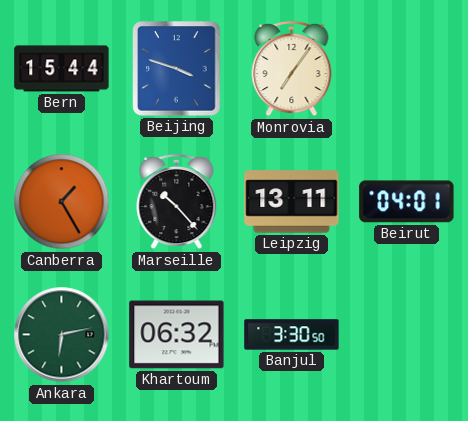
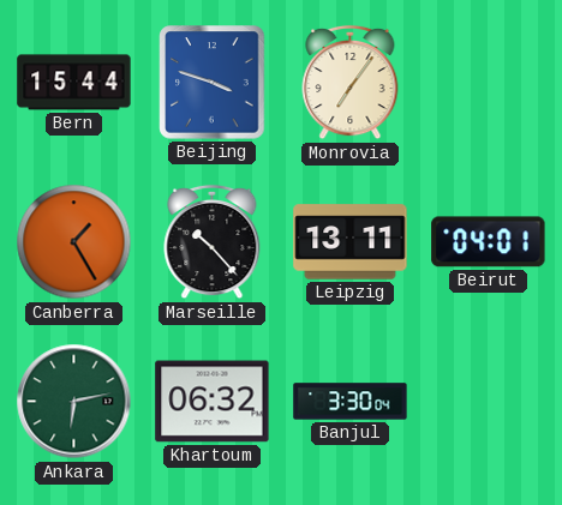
Banjul: 3:30:50 -> 3:30:04
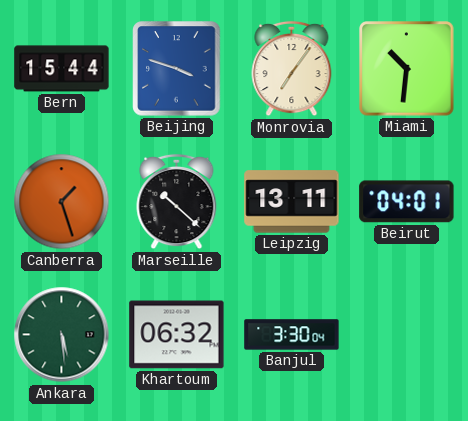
Miami: none -> 10:31
Canberra: 1:25 -> 1:27
Marseille: 10:23 -> 10:22
Ankara: 6:13 -> 5:29
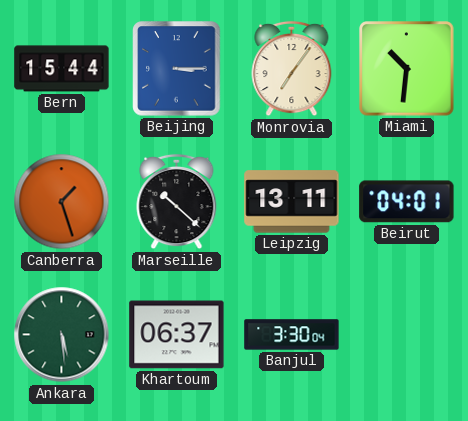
Beijing: 3:48 -> 3:15
Khartoum: 06:32 -> 06:37
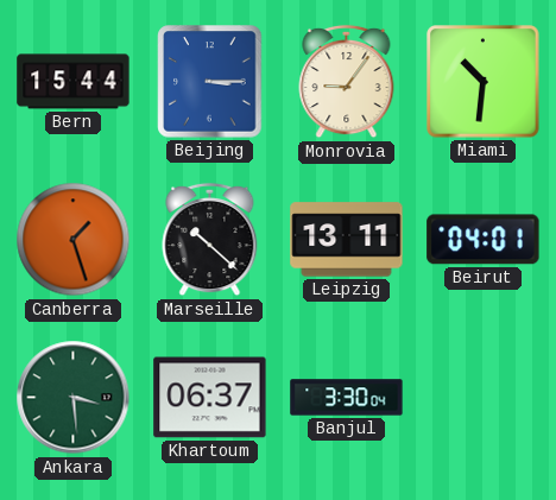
Monrovia: 7:06 -> 9:06
Ankara: 5:29 -> 3:29
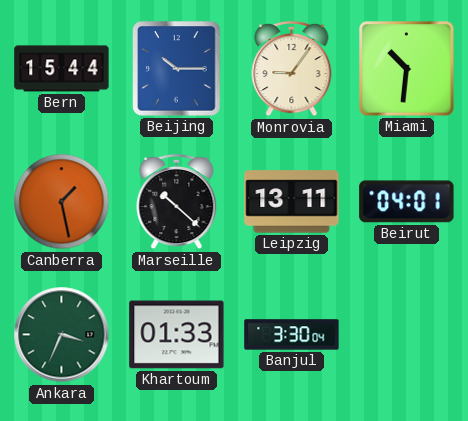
Beijing: 3:15 -> 10:15
Canberra: 1:27 -> 1:28
Ankara: 3:29 -> 3:34
Khartoum: 06:37 -> 01:33
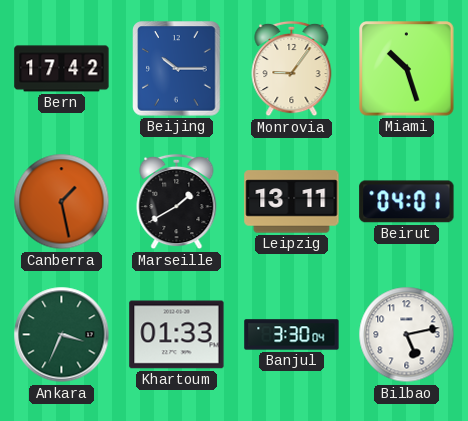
Bern: 15:44 -> 17:42
Miami: 10:31 -> 10:27
Marseille: 10:22 -> 1:40
Bilbao: none -> 5:13
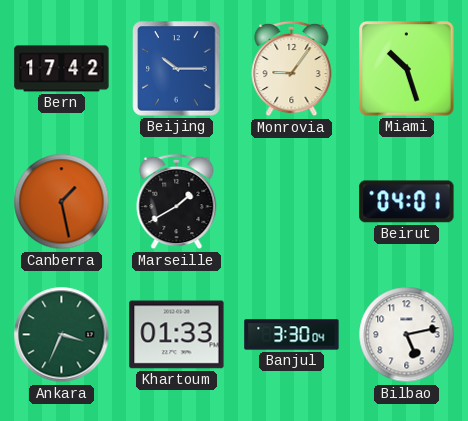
Leipzig: 13:11 -> none
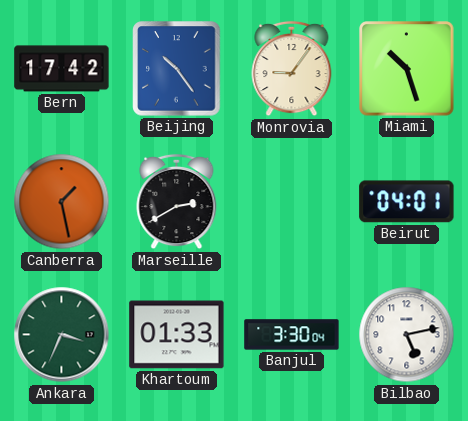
Beijing: 10:15 -> 10:24
Marseille: 1:40 -> 2:40
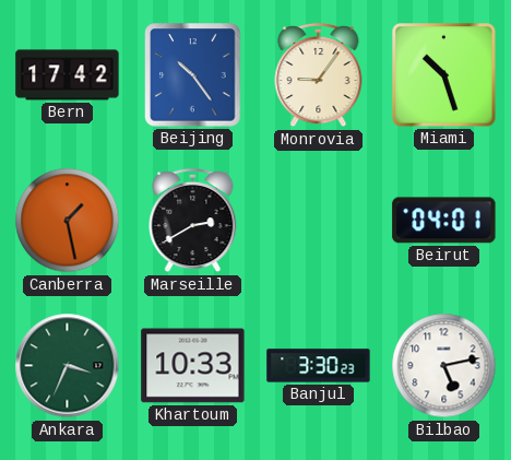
Khartoum: 01:33 -> 10:33
Banjul: 3:30:04 -> 3:30:23
